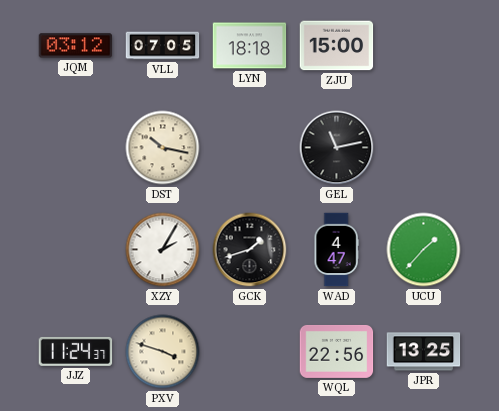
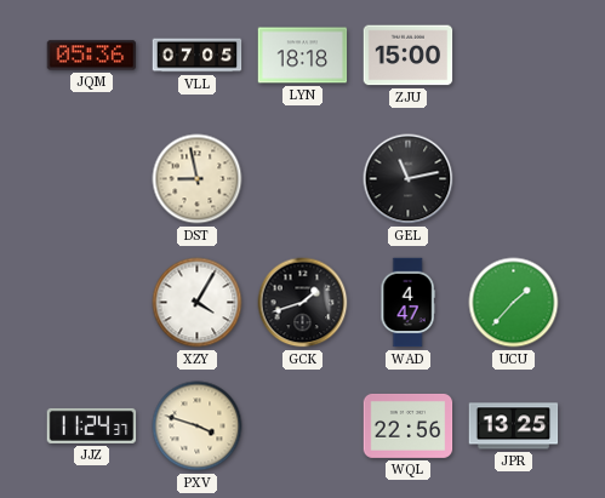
JQM: 03:12 -> 05:36
DST: 10:17 -> 8:58
XZY: 2:05 -> 4:05
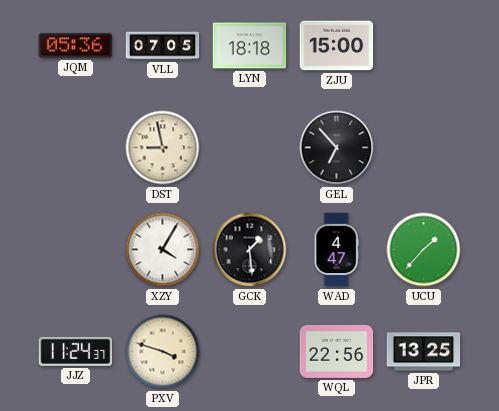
GEL: 11:13 -> 6:53
GCK: 1:42 -> 1:29
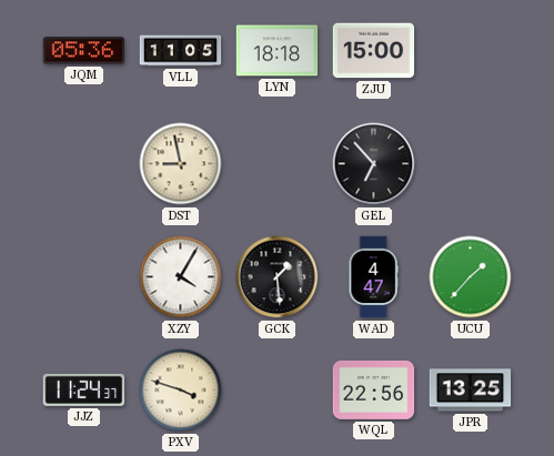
VLL: 07:05 -> 11:05
